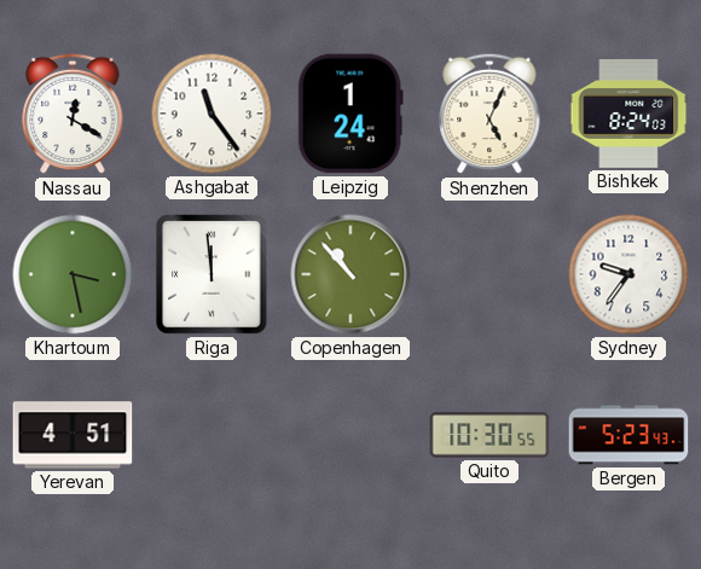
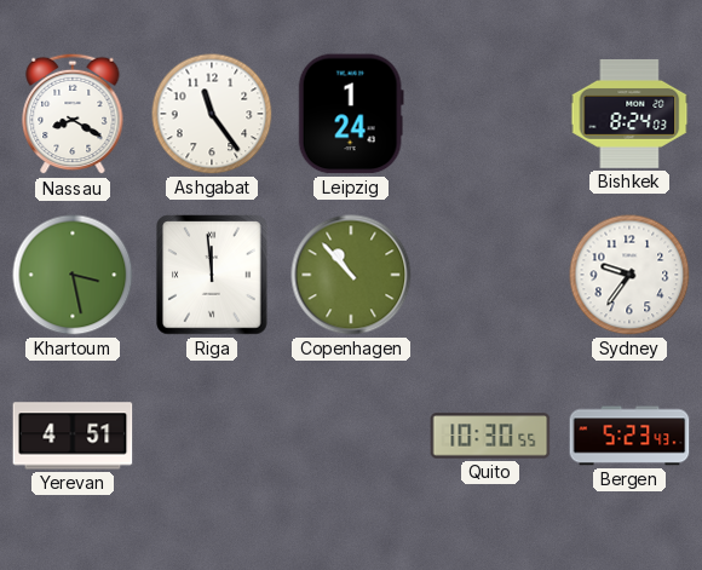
Nassau: 12:20 -> 8:20
Shenzhen: 5:04 -> none
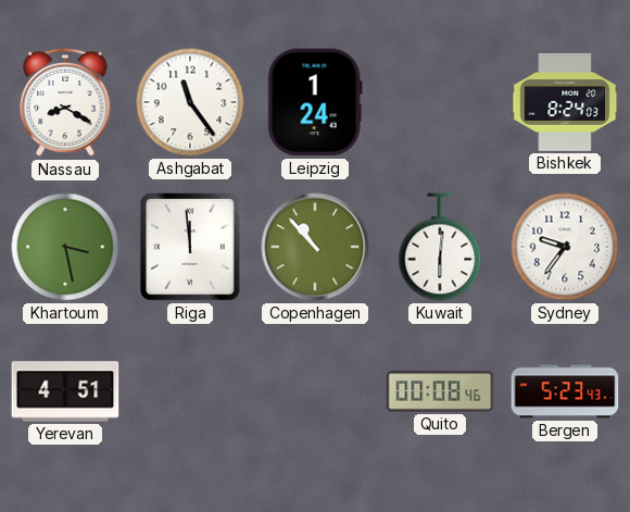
Kuwait: none -> 6:01
Quito: 10:30 -> 00:08
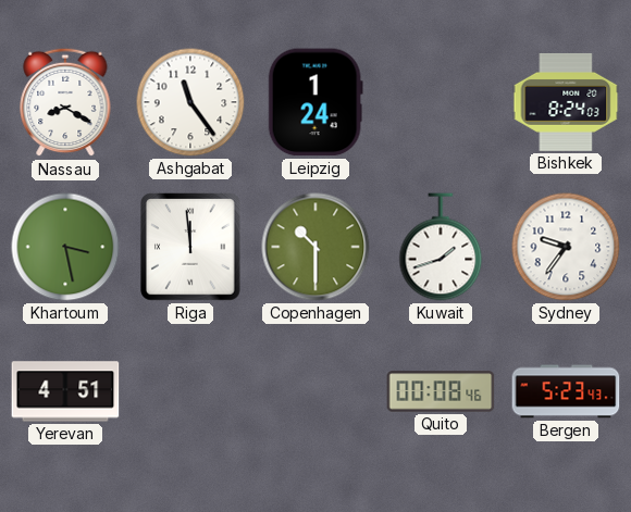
Copenhagen: 10:53 -> 10:30
Kuwait: 6:01 -> 1:42
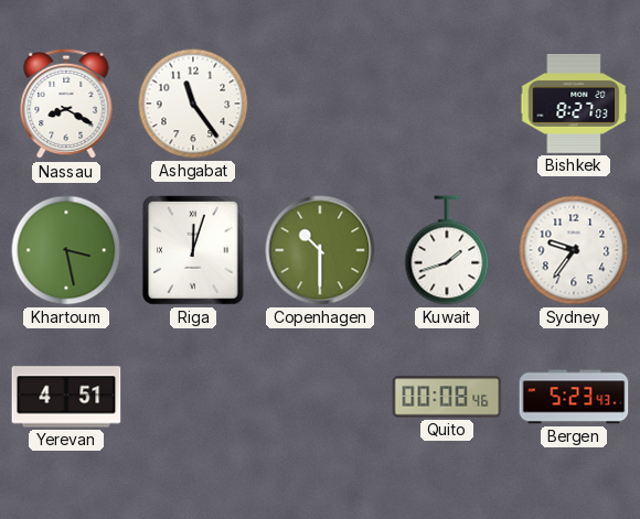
Leipzig: 1:24 -> none
Bishkek: 8:24 -> 8:27
Riga: 11:59 -> 12:03
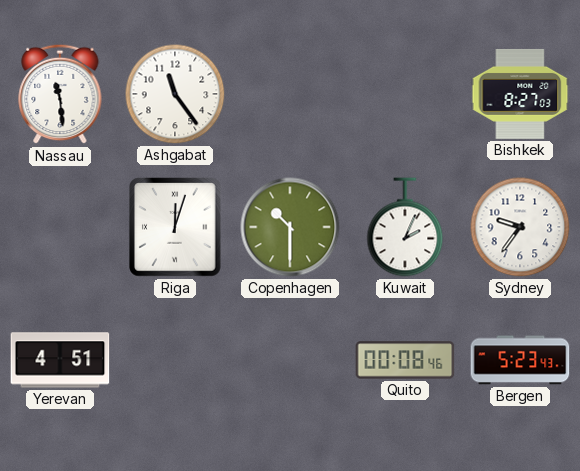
Nassau: 8:20 -> 11:29
Khartoum: 3:28 -> none
Kuwait: 1:42 -> 2:04
